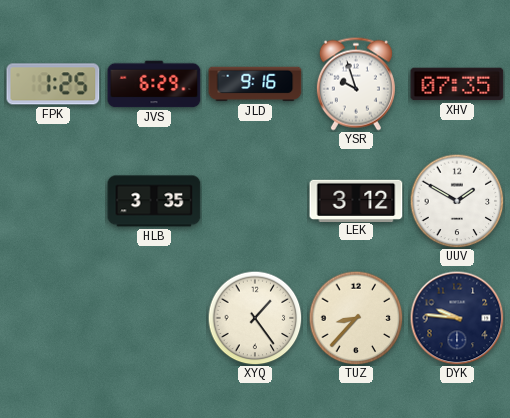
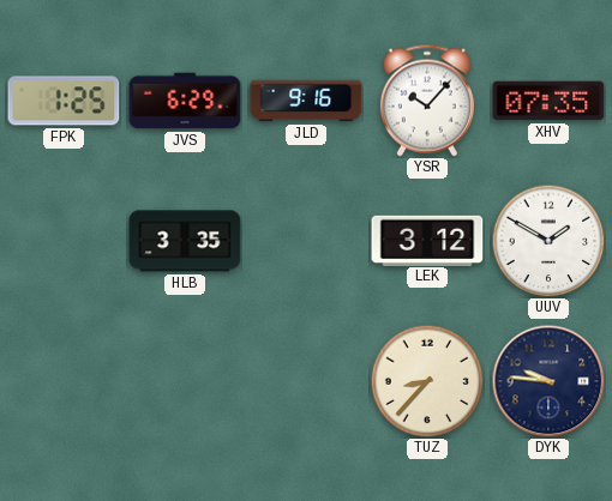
YSR: 9:57 -> 10:07
XYQ: 1:24 -> none
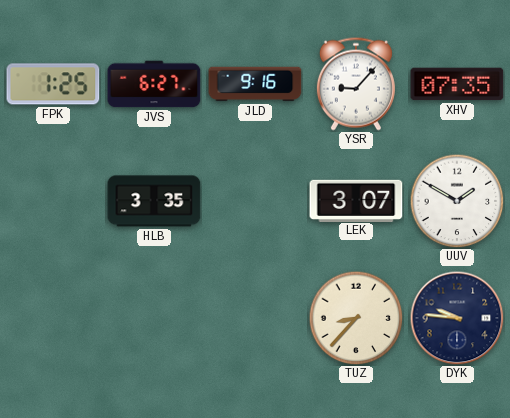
JVS: 6:29 -> 6:27
YSR: 10:07 -> 9:07
LEK: 3:12 -> 3:07
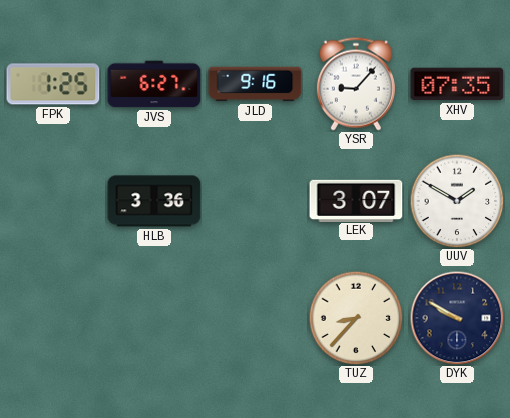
HLB: 3:35 -> 3:36
DYK: 9:46 -> 9:50
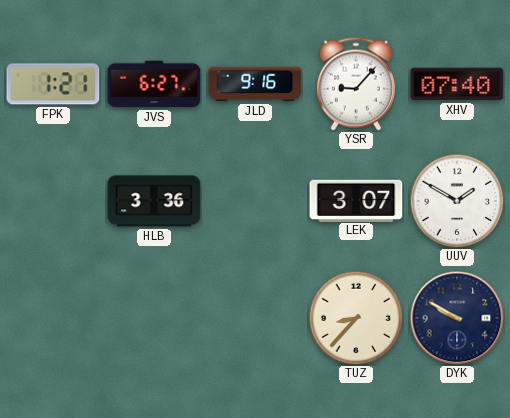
FPK: 1:25 -> 1:21
XHV: 07:35 -> 07:40
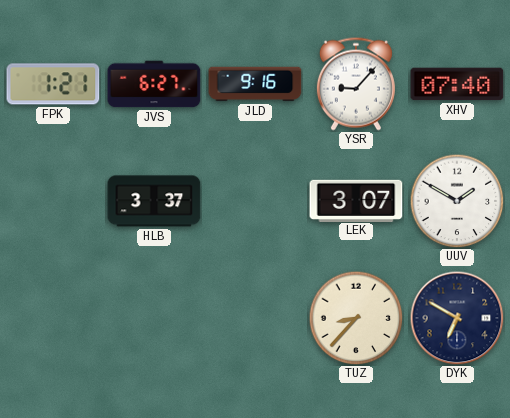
HLB: 3:36 -> 3:37
DYK: 9:50 -> 6:50
